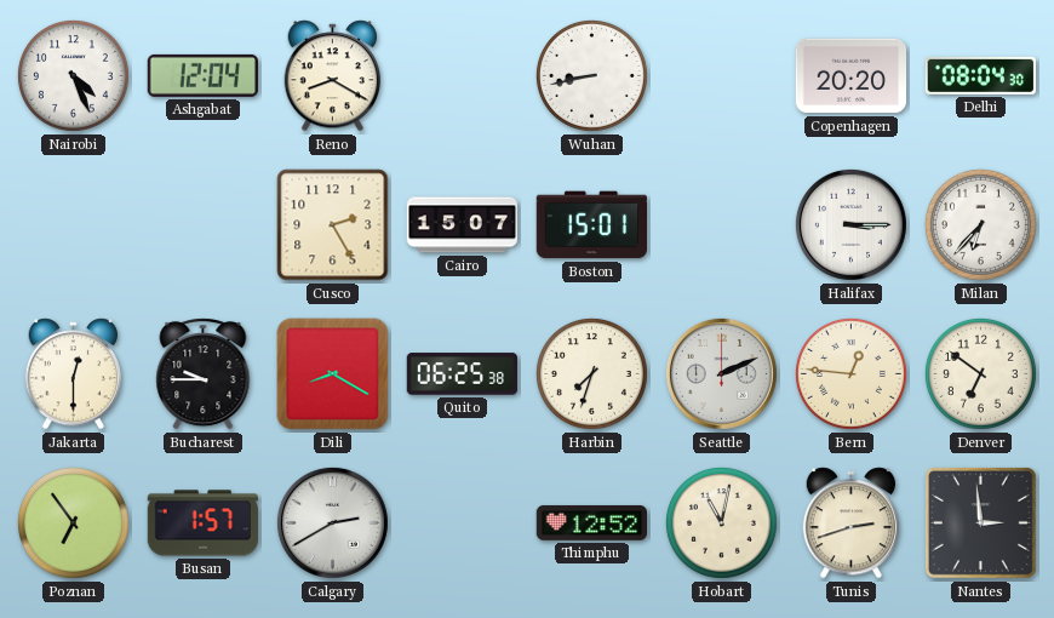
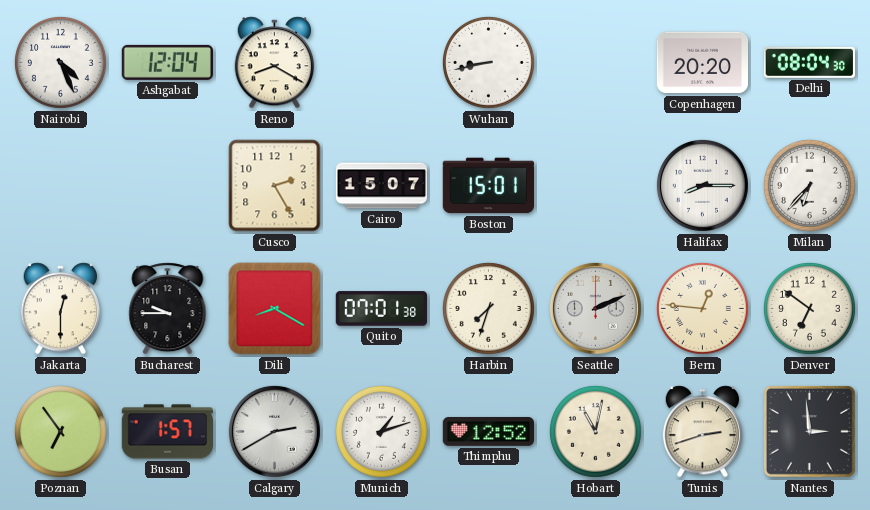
Halifax: 3:15 -> 8:15
Quito: 06:25 -> 07:01
Munich: none -> 1:12
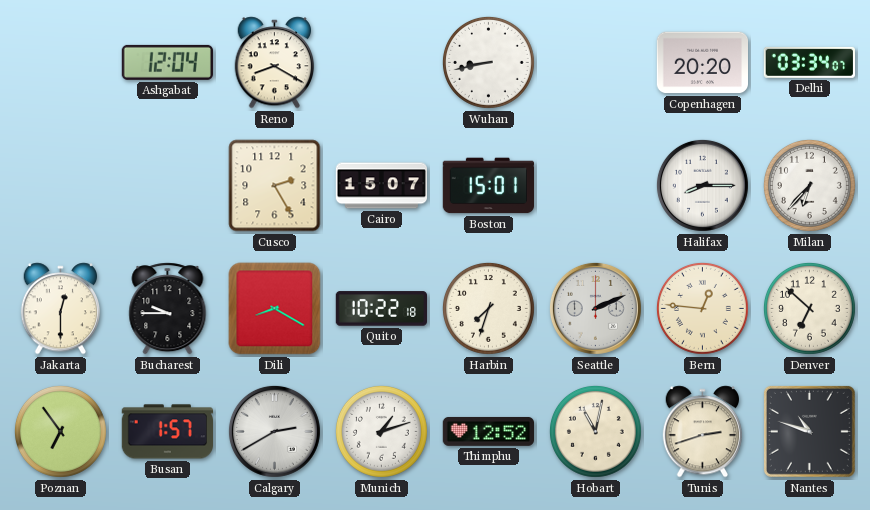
Nairobi: 4:26 -> none
Delhi: 08:04 -> 03:34
Quito: 07:01 -> 10:22
Denver: 6:51 -> 6:52
Nantes: 2:59 -> 10:48
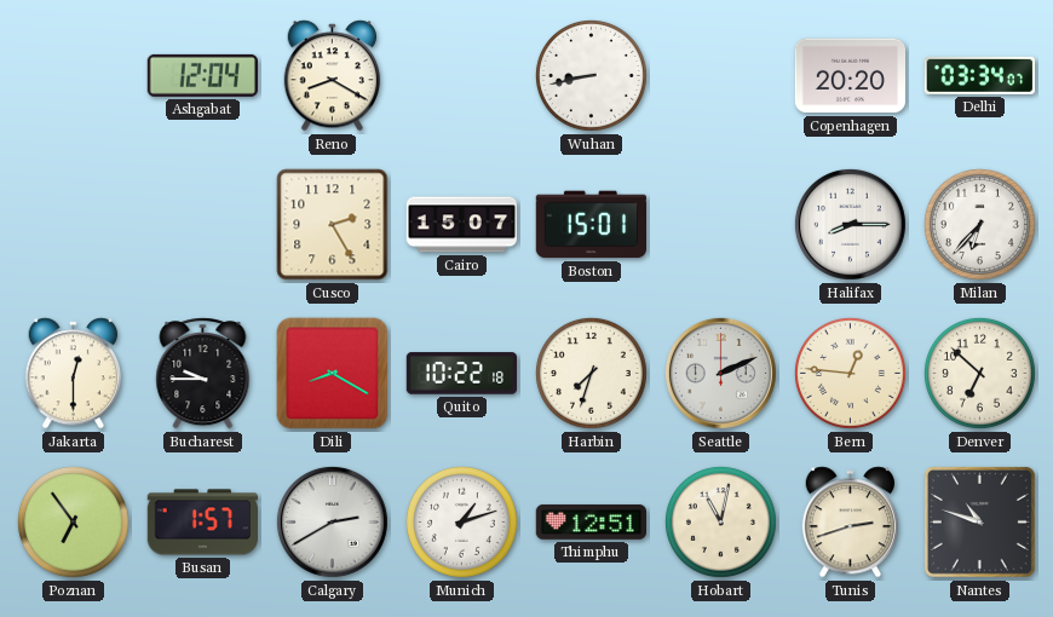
Thimphu: 12:52 -> 12:51
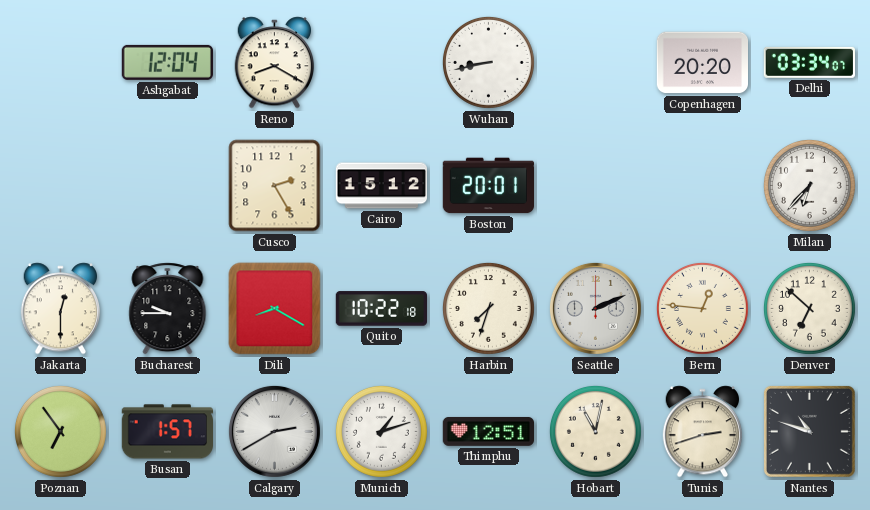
Cairo: 15:07 -> 15:12
Boston: 15:01 -> 20:01
Halifax: 8:15 -> none
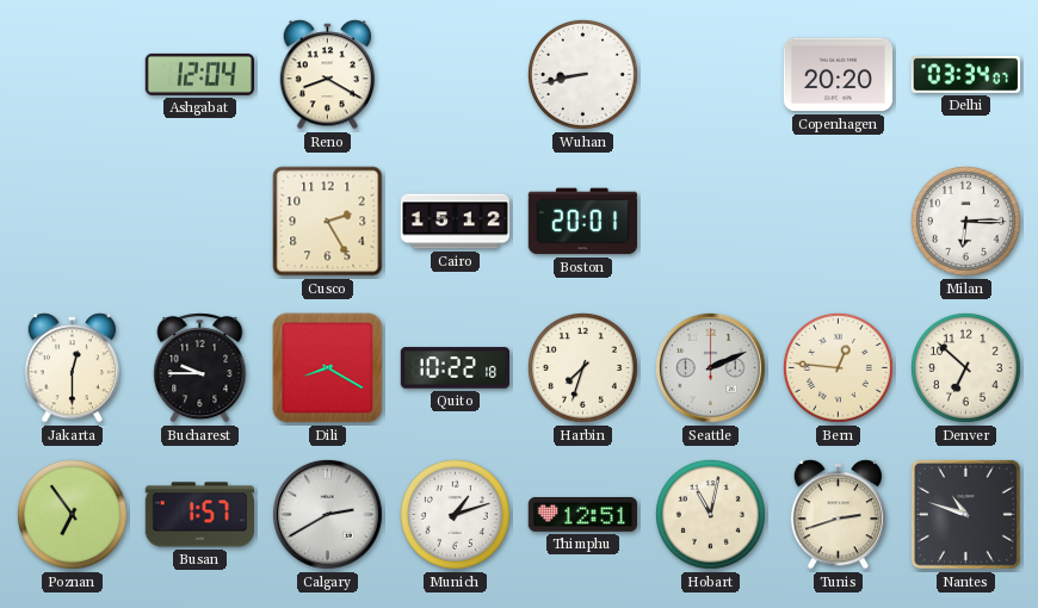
Milan: 6:37 -> 6:15
